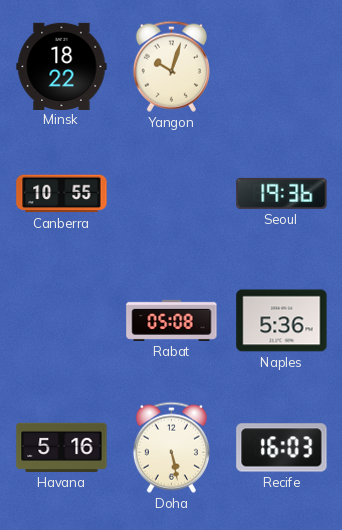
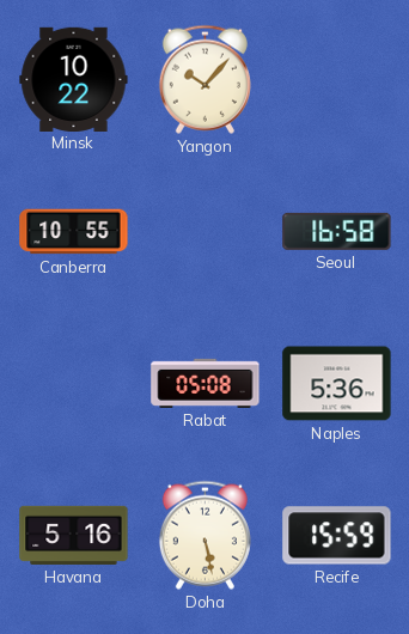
Minsk: 18:22 -> 10:22
Yangon: 10:03 -> 10:07
Seoul: 19:36 -> 16:58
Recife: 16:03 -> 15:59
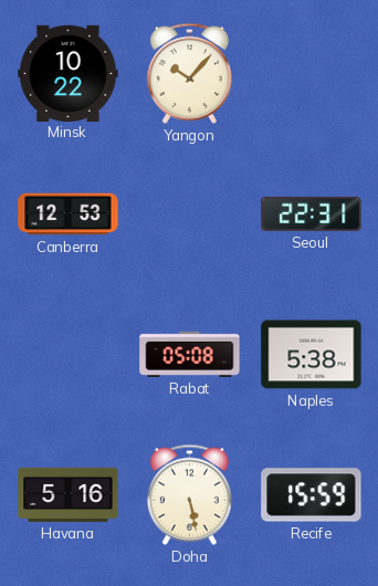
Canberra: 10:55 -> 12:53
Seoul: 16:58 -> 22:31
Naples: 5:36 -> 5:38
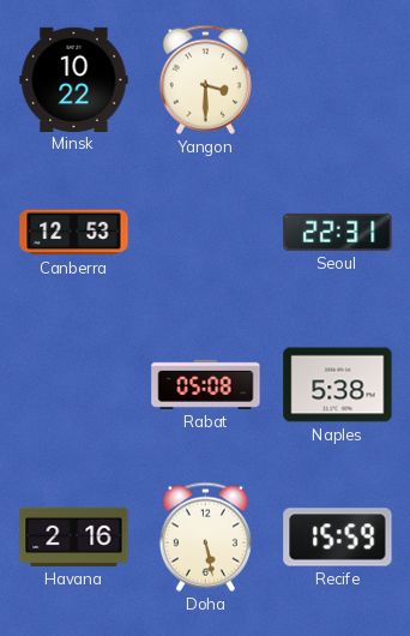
Yangon: 10:07 -> 3:30
Havana: 5:16 -> 2:16
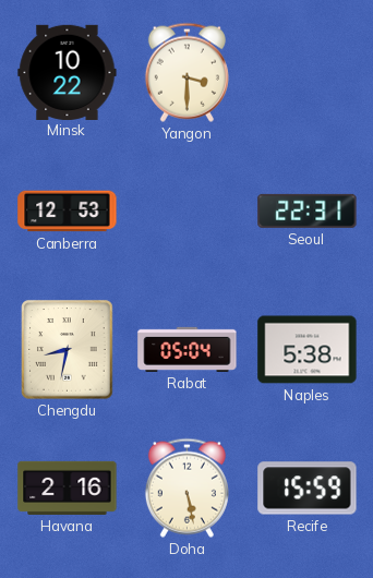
Chengdu: none -> 8:32
Rabat: 05:08 -> 05:04
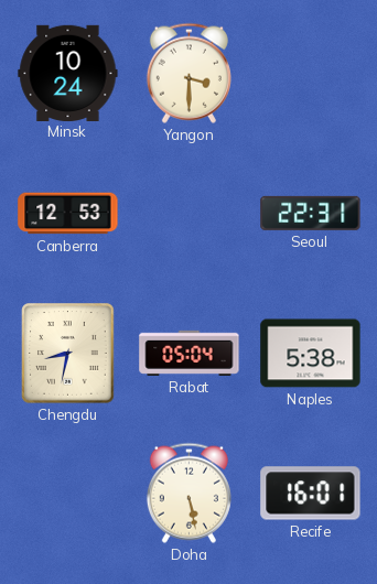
Minsk: 10:22 -> 10:24
Havana: 2:16 -> none
Recife: 15:59 -> 16:01
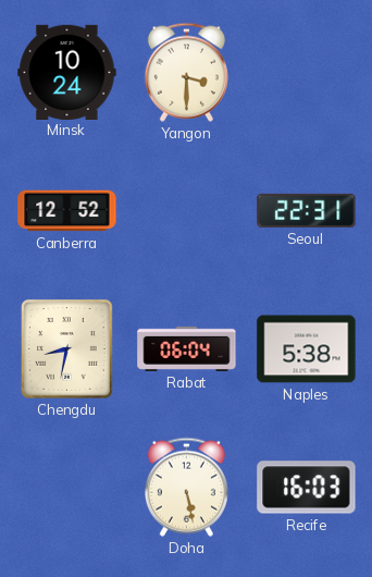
Canberra: 12:53 -> 12:52
Rabat: 05:04 -> 06:04
Recife: 16:01 -> 16:03
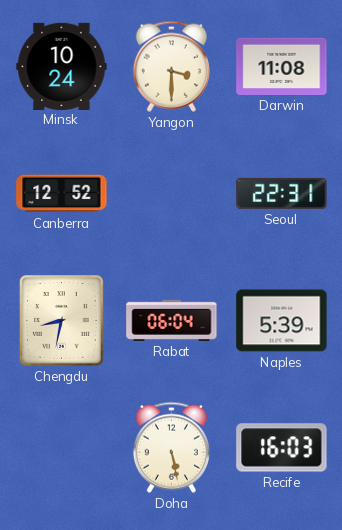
Darwin: none -> 11:08
Naples: 5:38 -> 5:39
